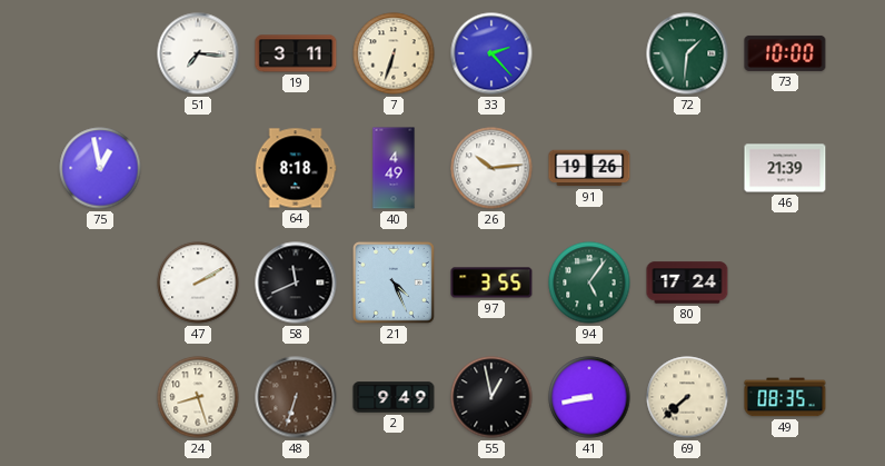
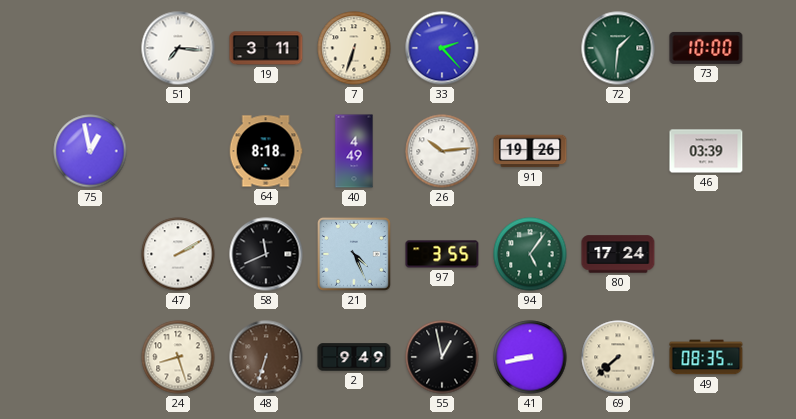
46: 21:39 -> 03:39
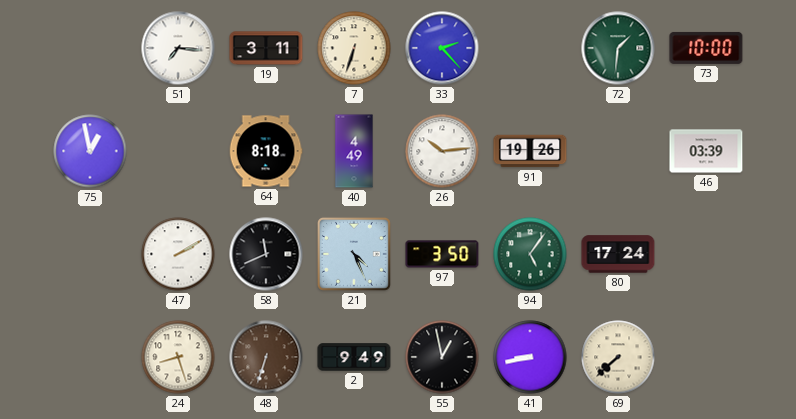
97: 3:55 -> 3:50
49: 08:35 -> none
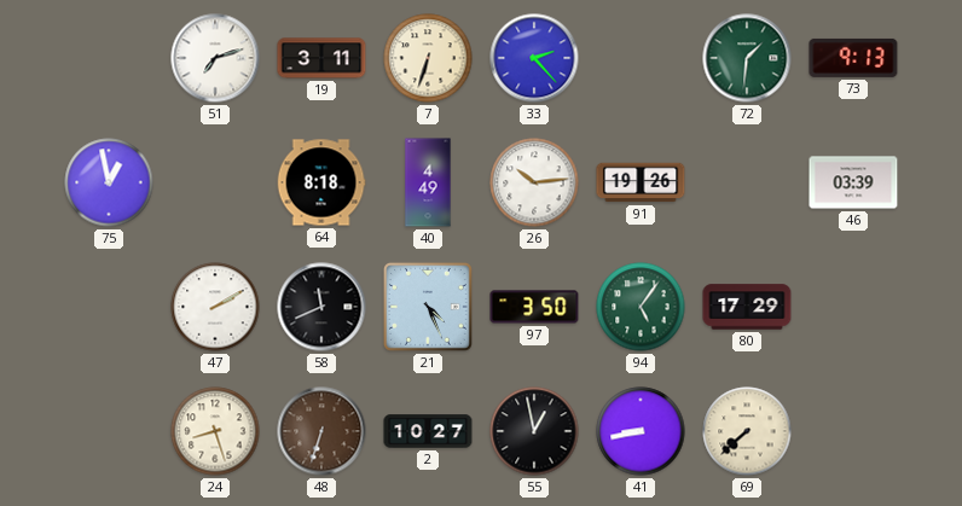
51: 7:16 -> 7:12
73: 10:00 -> 9:13
80: 17:24 -> 17:29
2: 9:49 -> 10:27
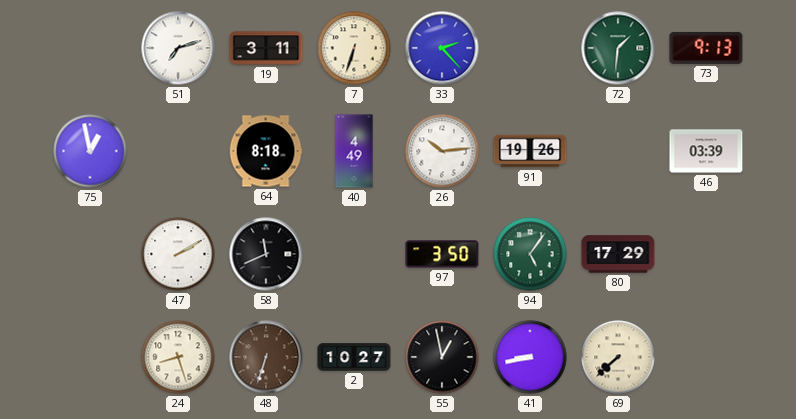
21: 4:26 -> none
